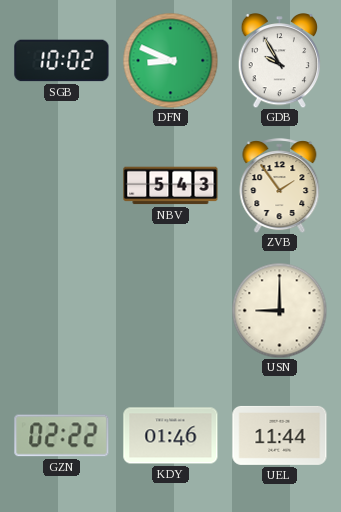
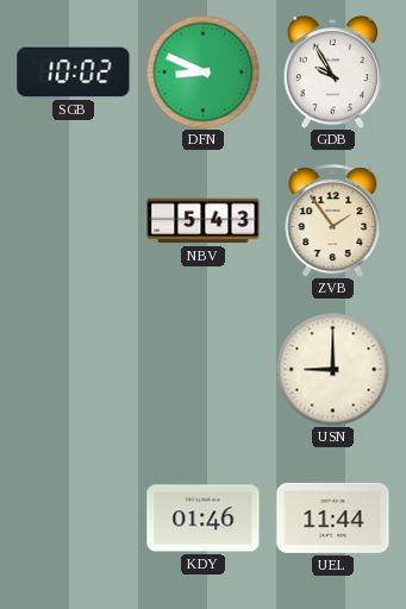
GZN: 02:22 -> none
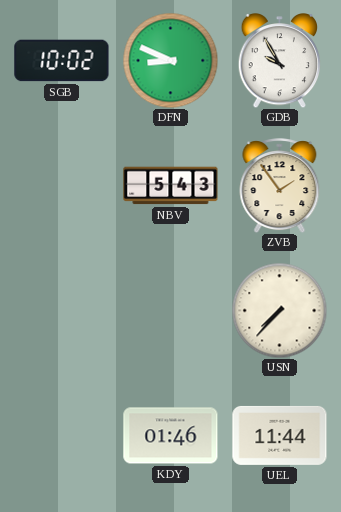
USN: 9:00 -> 7:37
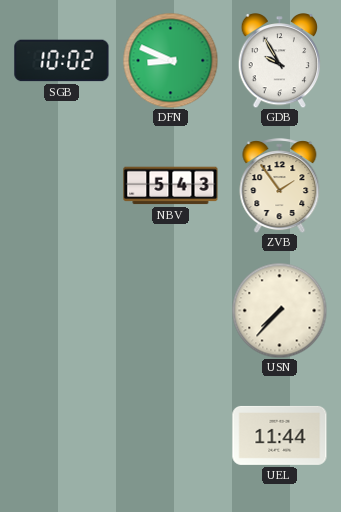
KDY: 01:46 -> none
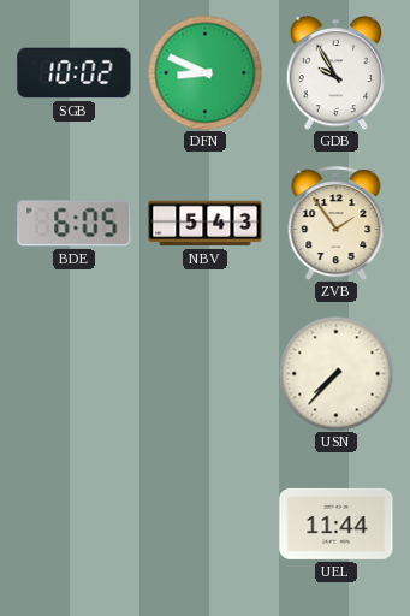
BDE: none -> 6:05
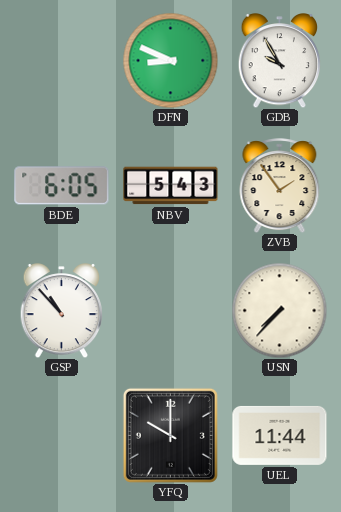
SGB: 10:02 -> none
GSP: none -> 10:53
YFQ: none -> 10:00
